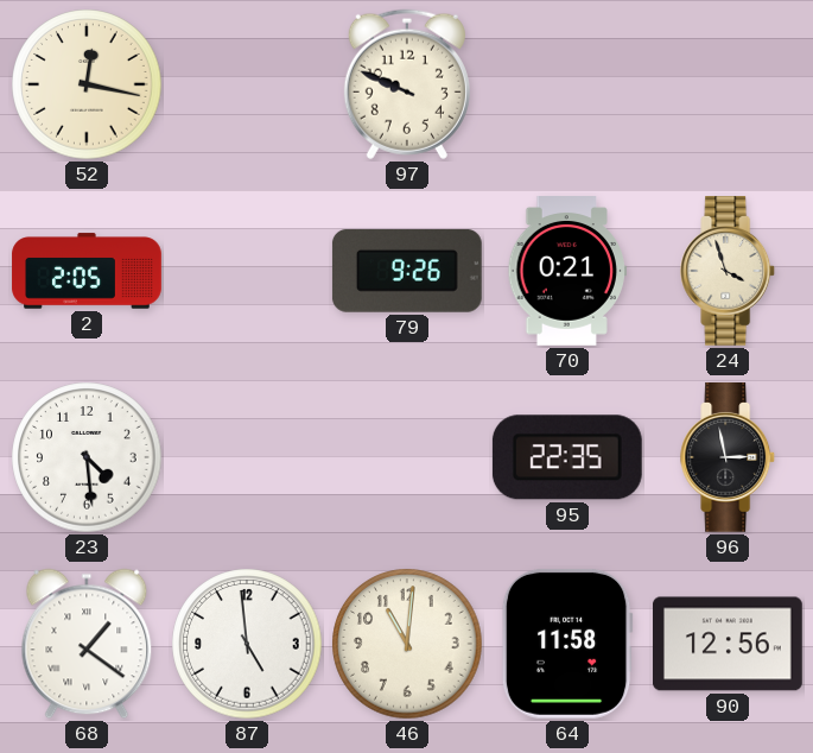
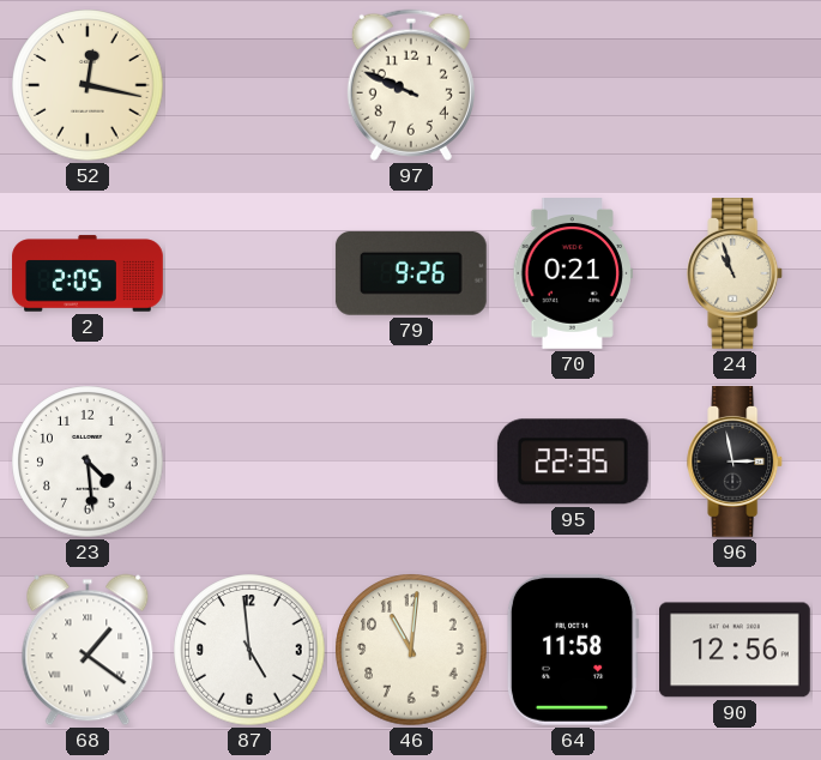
24: 3:57 -> 10:57
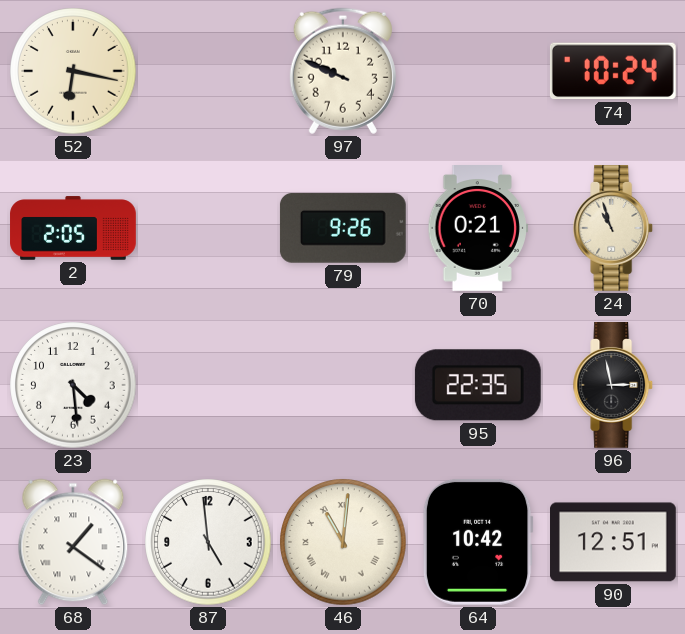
52: 12:17 -> 6:17
74: none -> 10:24
46 numerals: Arabic -> Roman
64: 11:58 -> 10:42
90: 12:56 -> 12:51
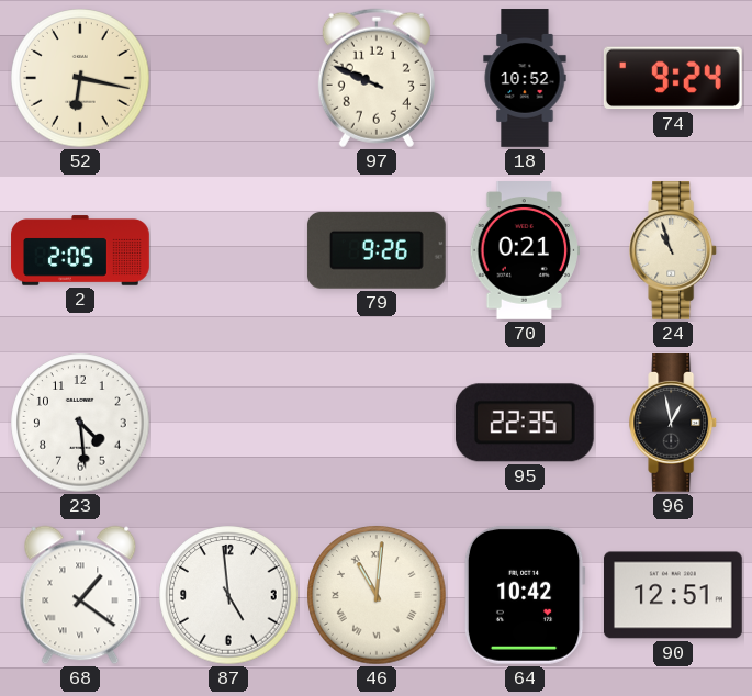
18: none -> 10:52
74: 10:24 -> 9:24
96: 2:58 -> 12:58
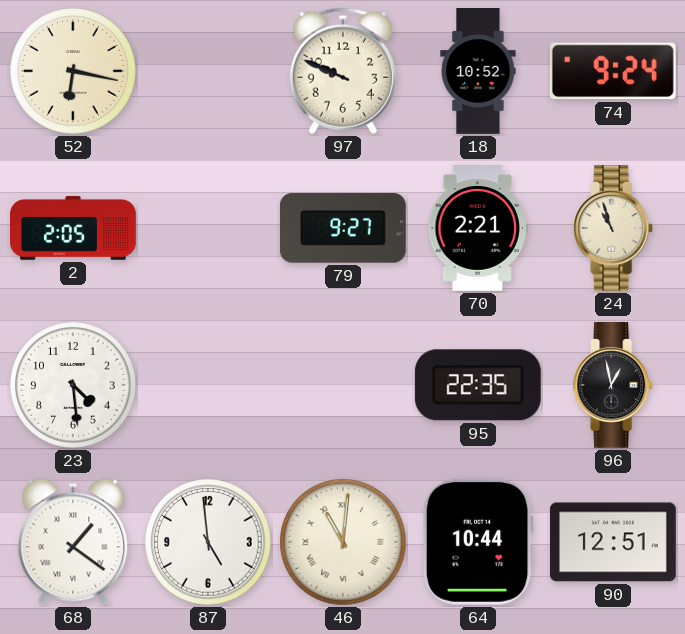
79: 9:26 -> 9:27
70: 0:21 -> 2:21
64: 10:42 -> 10:44
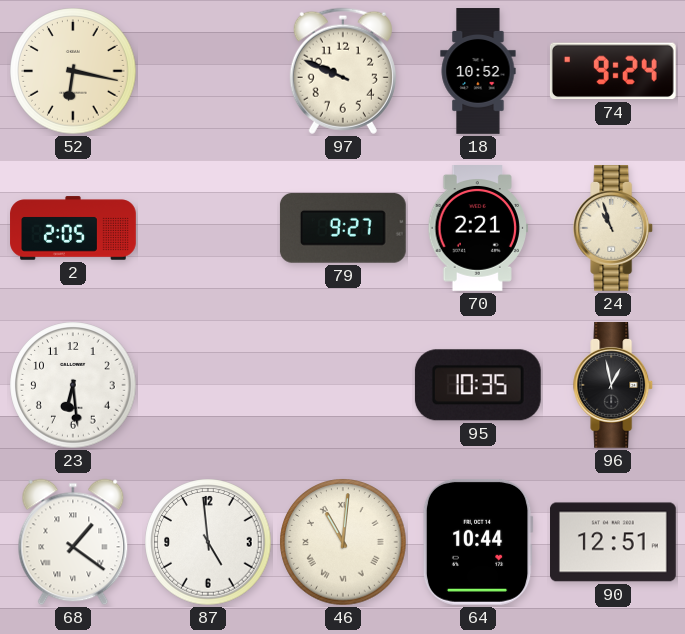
23: 4:29 -> 6:29
95: 22:35 -> 10:35
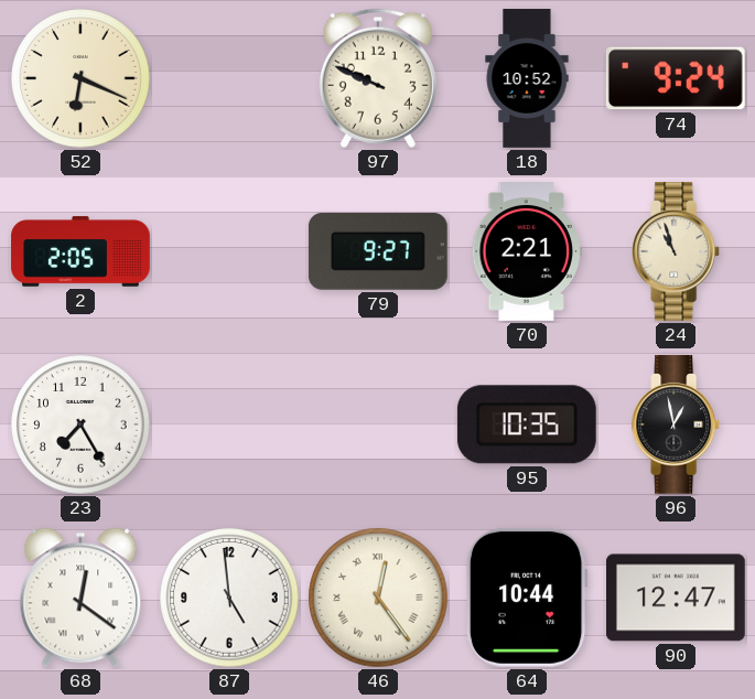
52: 6:17 -> 6:19
23: 6:29 -> 7:25
68: 1:21 -> 12:21
46: 11:01 -> 12:24
90: 12:51 -> 12:47
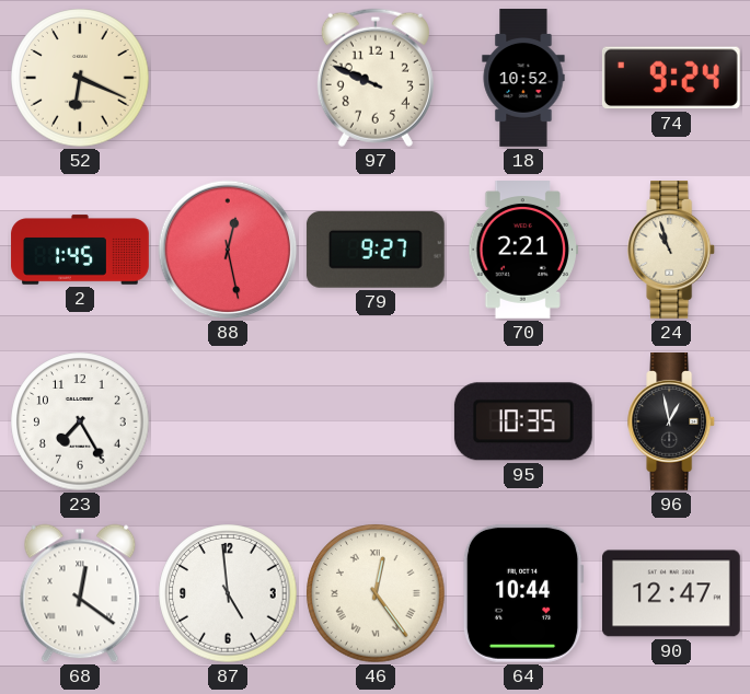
2: 2:05 -> 1:45
88: none -> 12:28
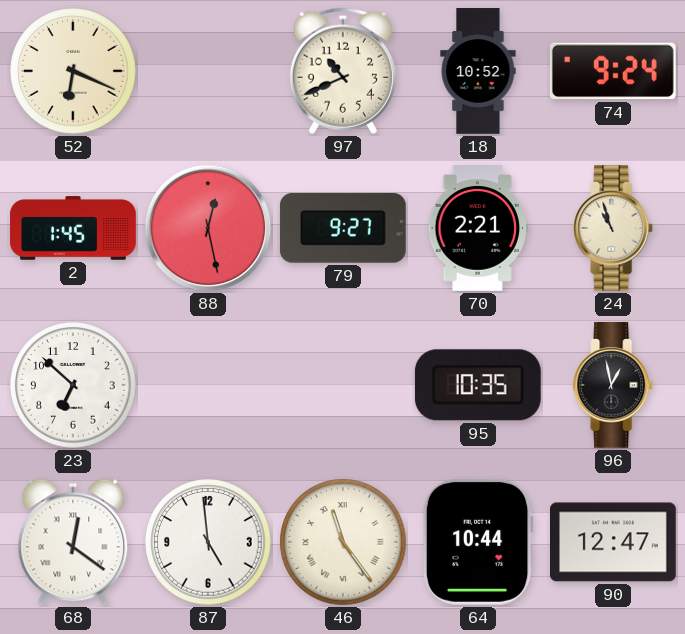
97: 9:49 -> 10:41
23: 7:25 -> 6:52
46: 12:24 -> 11:24
